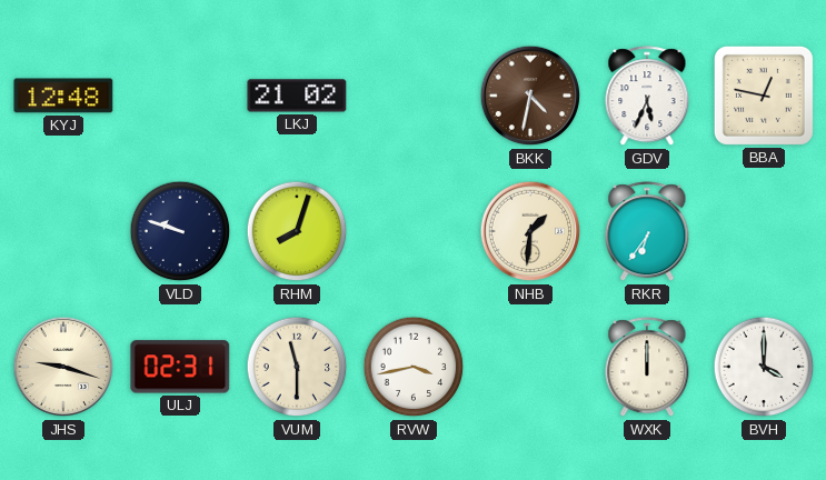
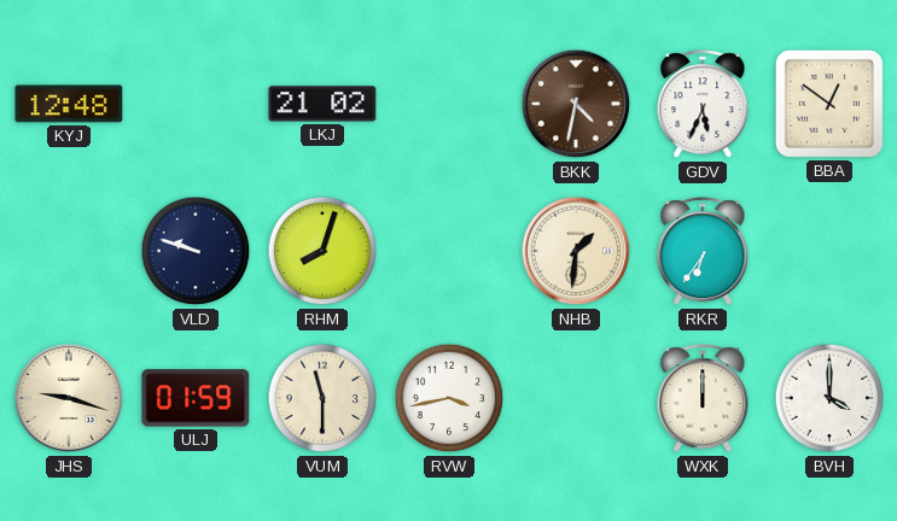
BBA: 12:47 -> 12:51
ULJ: 02:31 -> 01:59
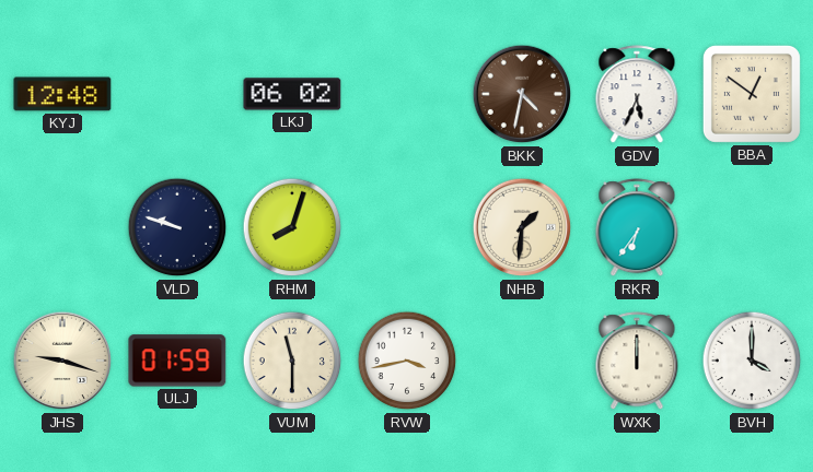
LKJ: 21:02 -> 06:02
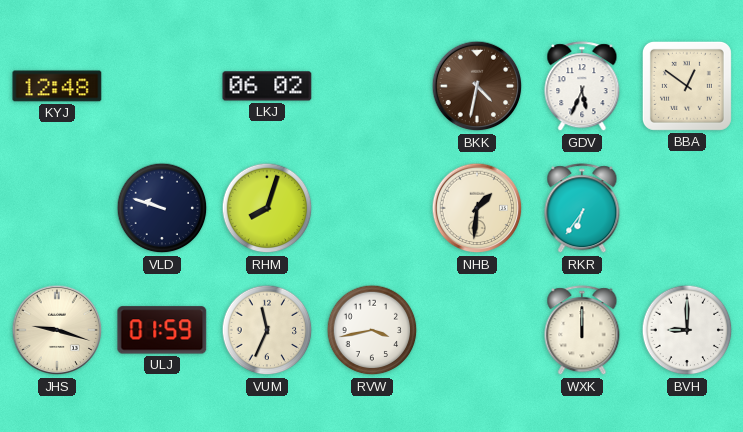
VUM: 11:30 -> 11:34
BVH: 4:00 -> 9:00
